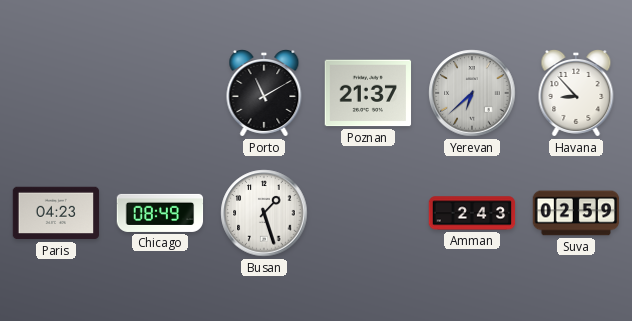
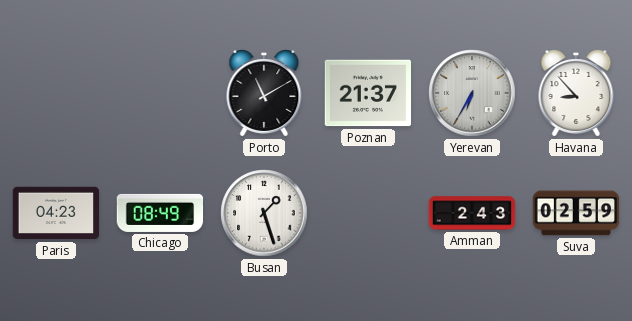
Yerevan: 6:38 -> 6:35
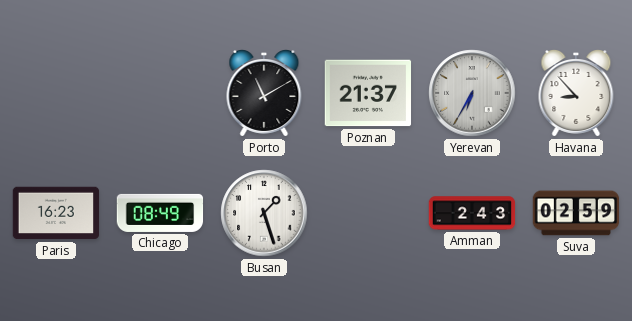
Paris: 04:23 -> 16:23
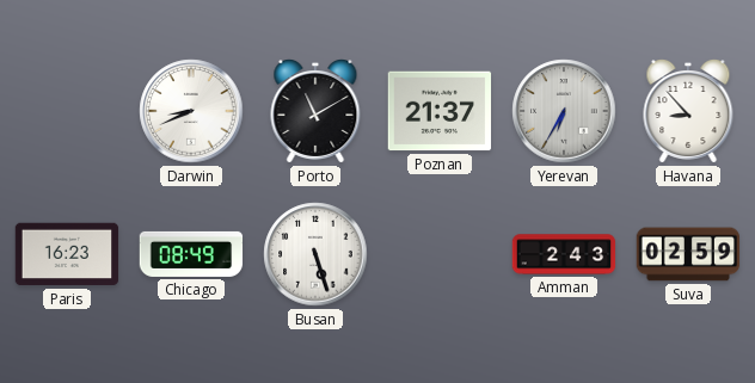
Darwin: none -> 8:41
Busan: 1:27 -> 5:27
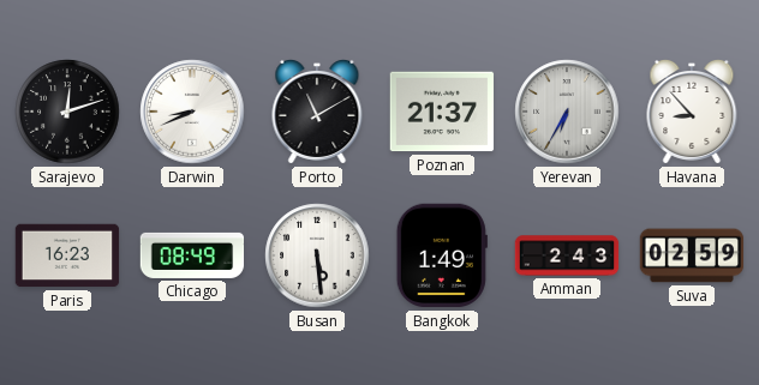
Sarajevo: none -> 12:12
Busan: 5:27 -> 5:29
Bangkok: none -> 1:49
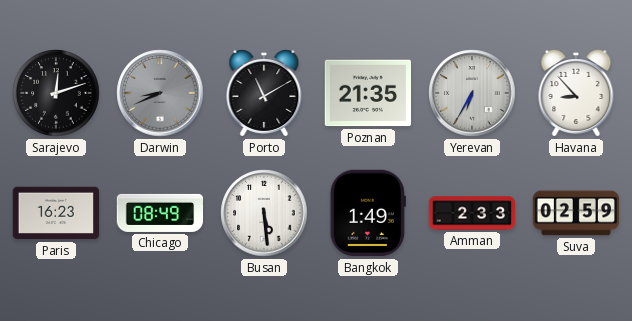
Darwin dial: white -> grey
Poznan: 21:37 -> 21:35
Amman: 2:43 -> 2:33
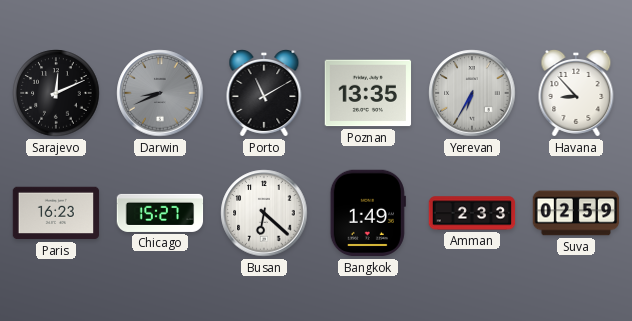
Sarajevo: 12:12 -> 12:11
Poznan: 21:35 -> 13:35
Chicago: 08:49 -> 15:27
Busan: 5:29 -> 6:22
